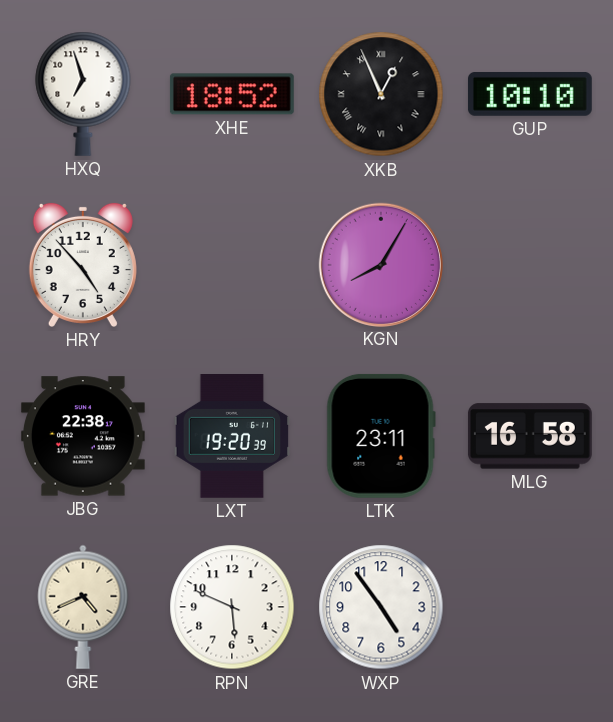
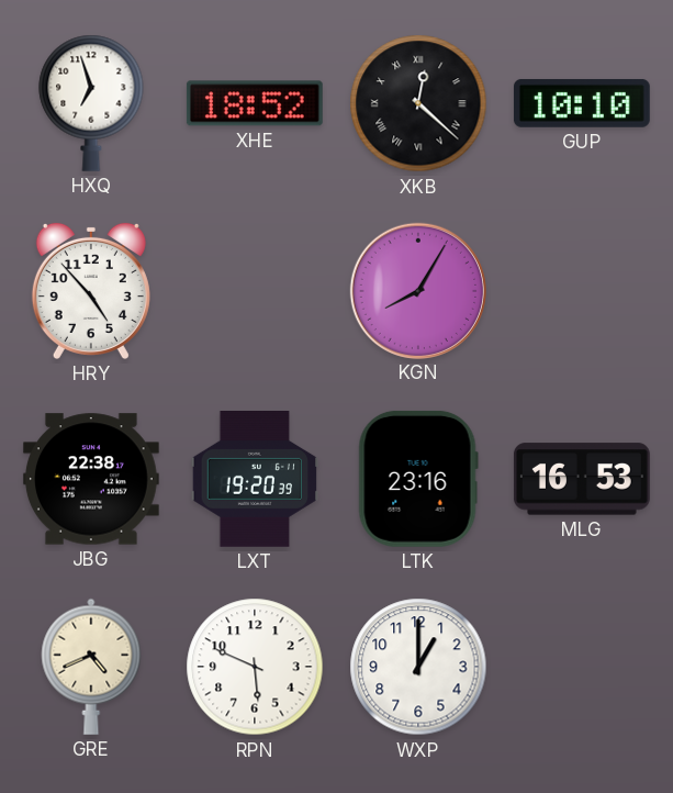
XKB: 12:56 -> 12:22
LTK: 23:11 -> 23:16
MLG: 16:58 -> 16:53
WXP: 4:54 -> 1:00
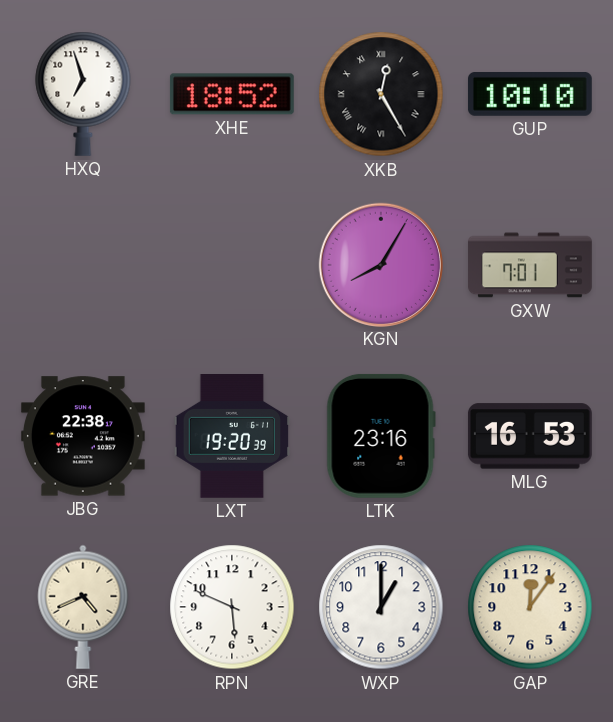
XKB: 12:22 -> 12:25
HRY: 4:53 -> none
GXW: none -> 7:01
GAP: none -> 12:06
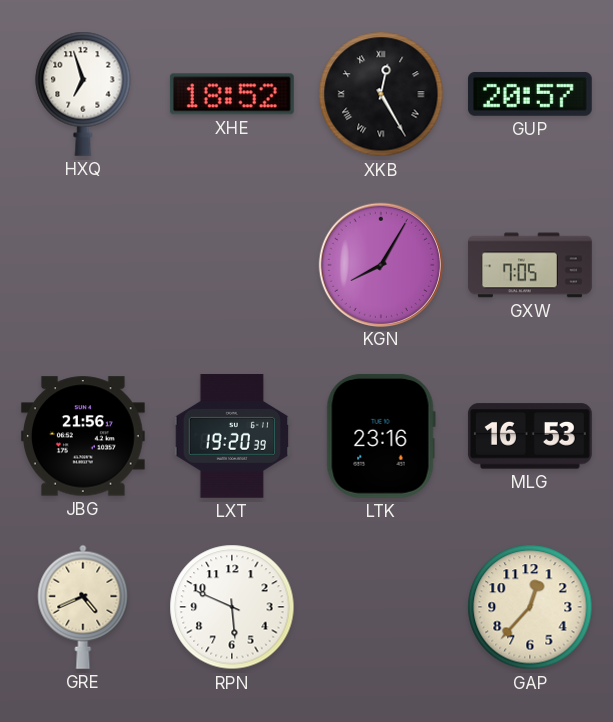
GUP: 10:10 -> 20:57
GXW: 7:01 -> 7:05
JBG: 22:38 -> 21:56
WXP: 1:00 -> none
GAP: 12:06 -> 12:37
